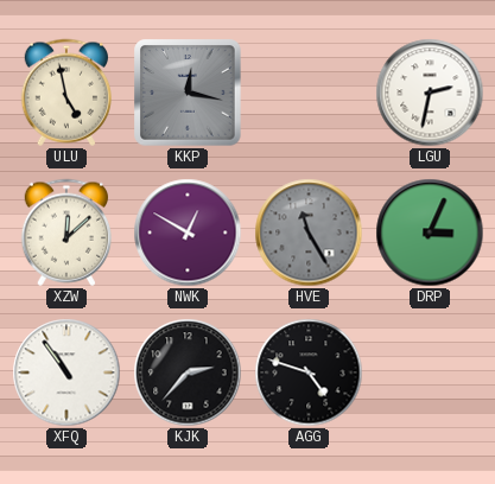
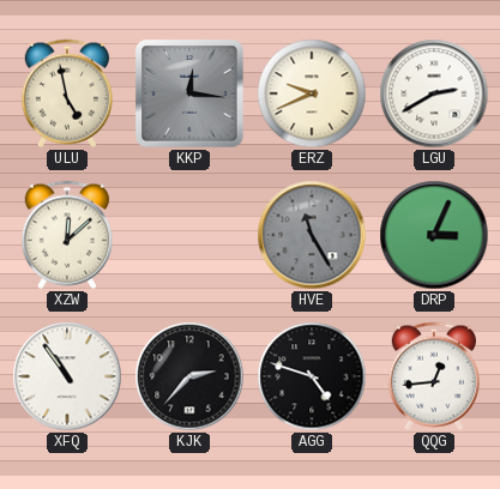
KKP: 12:17 -> 12:16
ERZ: none -> 9:41
LGU: 2:32 -> 2:40
NWK: 12:50 -> none
QQG: none -> 12:44
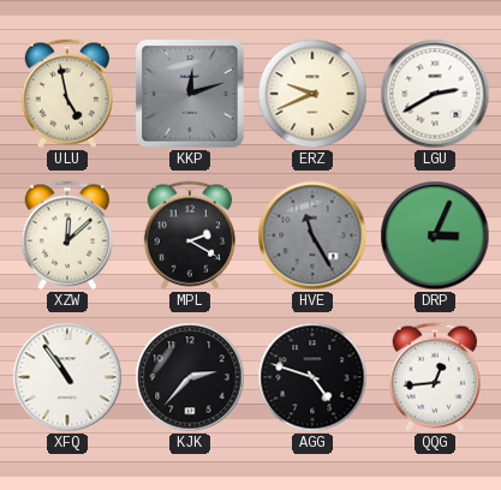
KKP: 12:16 -> 12:12
MPL: none -> 2:20
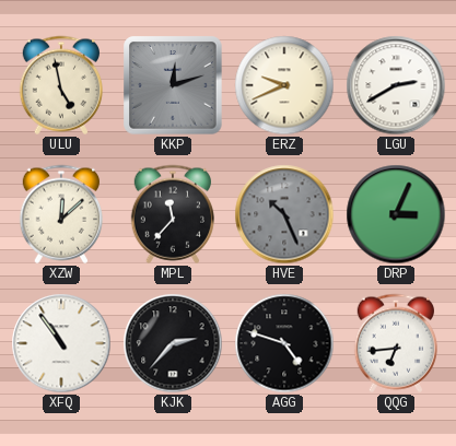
MPL: 2:20 -> 11:37
HVE: 11:25 -> 10:26
QQG: 12:44 -> 6:44
